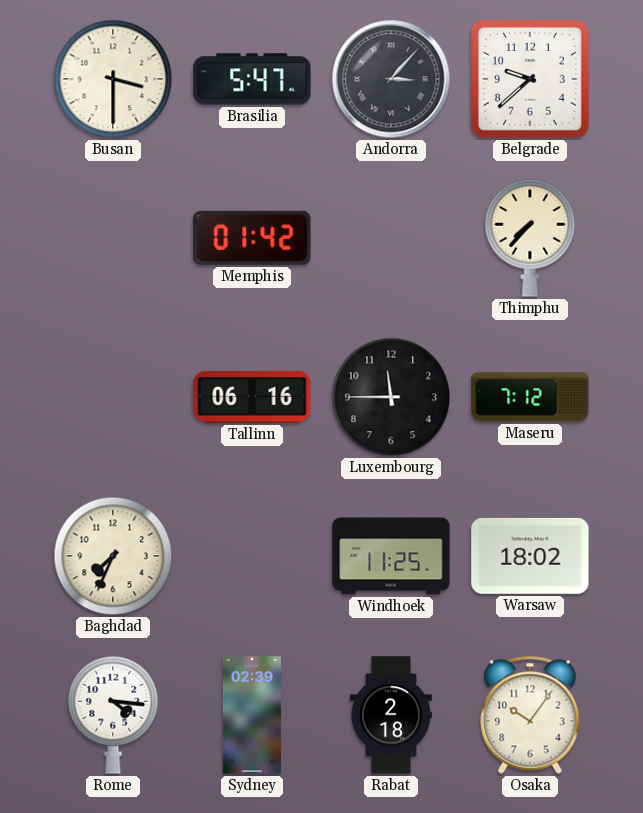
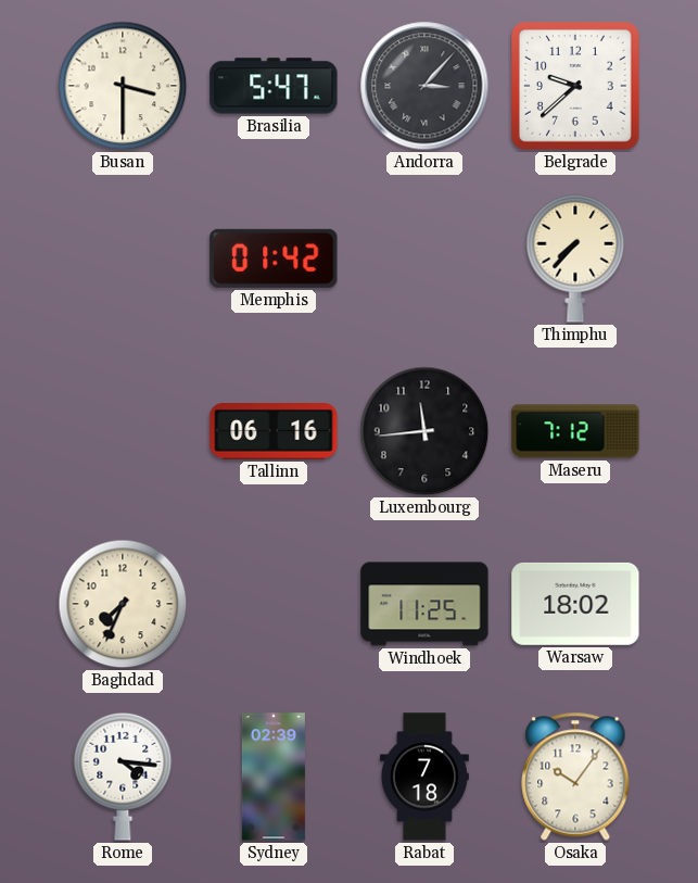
Luxembourg: 11:45 -> 11:44
Rabat: 2:18 -> 7:18
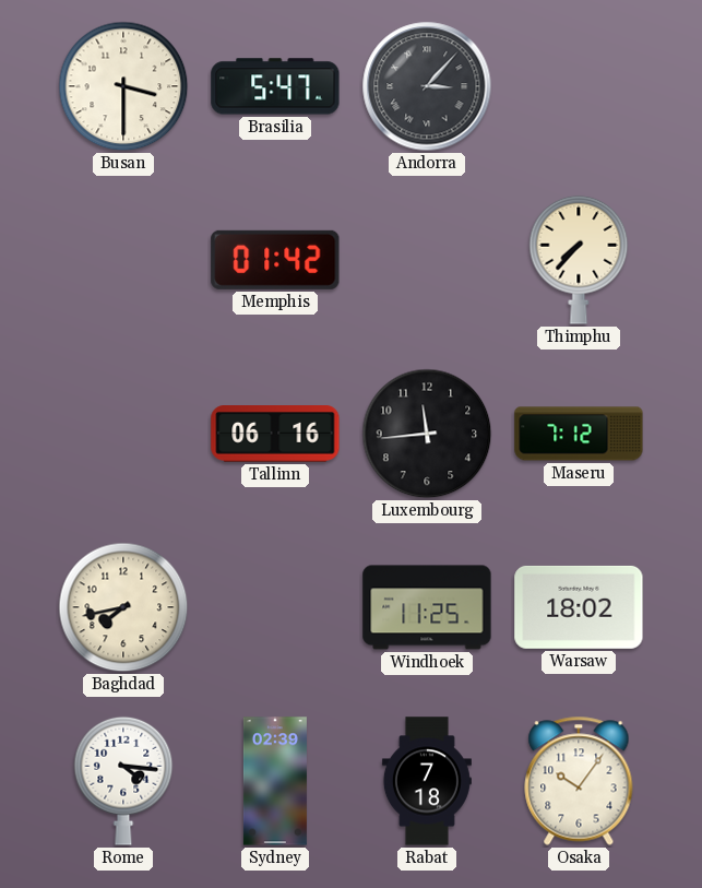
Belgrade: 9:38 -> none
Baghdad: 7:34 -> 7:43
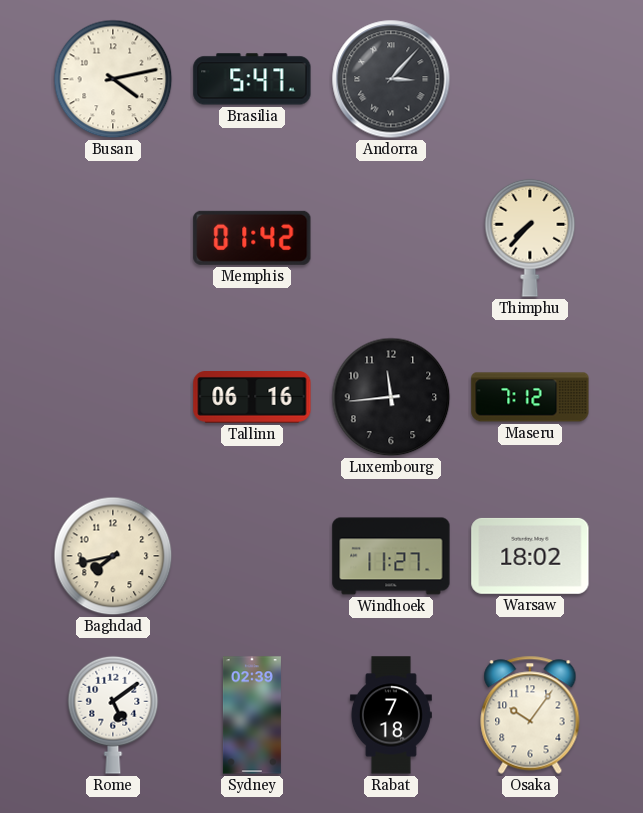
Busan: 3:30 -> 4:13
Windhoek: 11:25 -> 11:27
Rome: 4:16 -> 5:09
